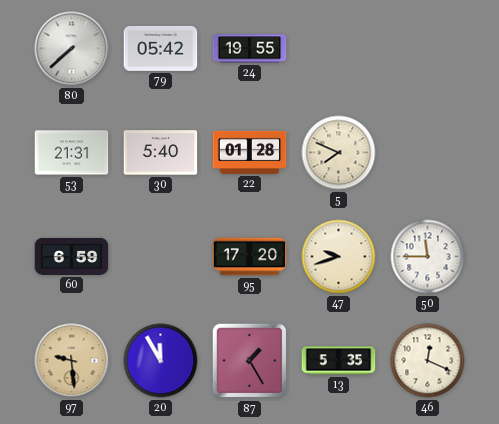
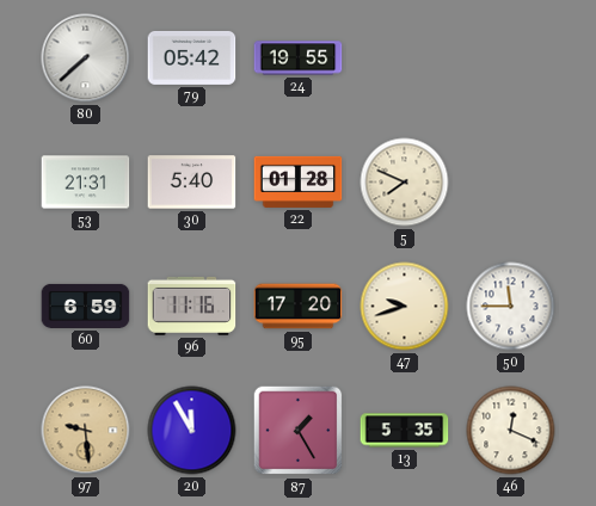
96: none -> 11:16
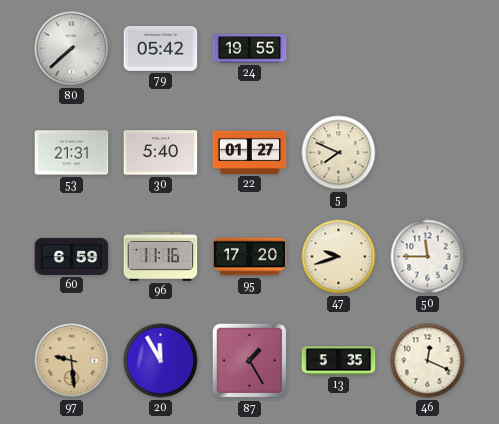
22: 01:28 -> 01:27
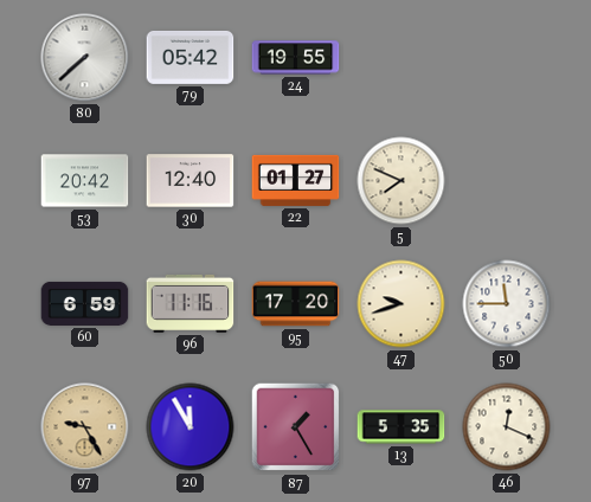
53: 21:31 -> 20:42
30: 5:40 -> 12:40
97: 9:29 -> 9:25
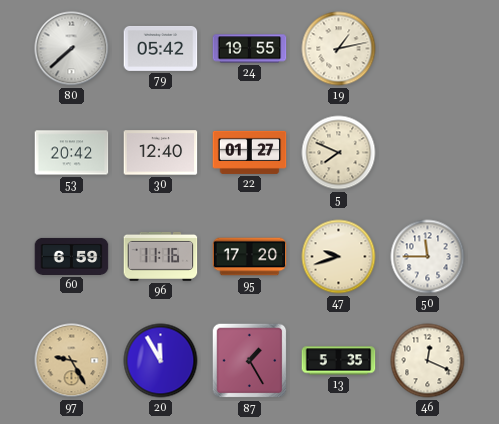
19: none -> 1:13
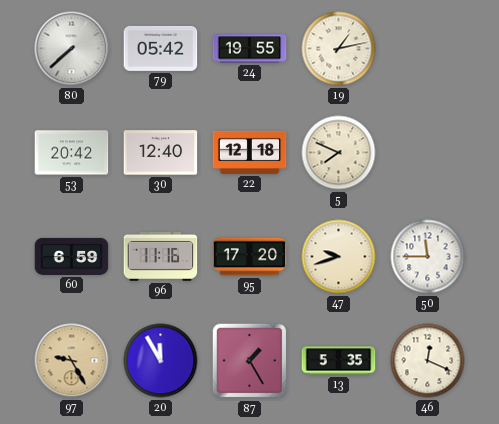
22: 01:27 -> 12:18
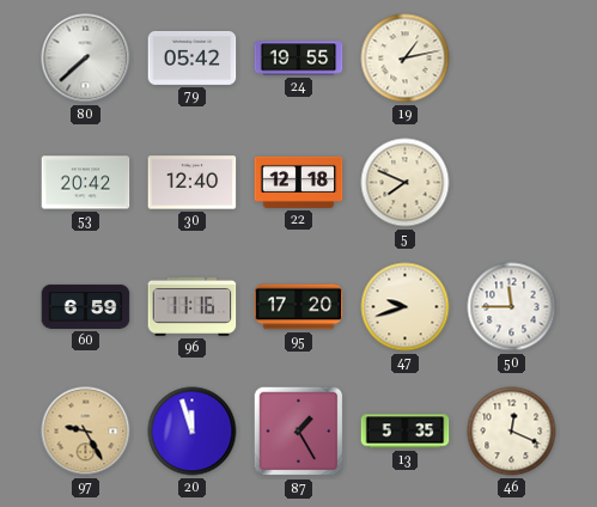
20: 11:55 -> 11:57
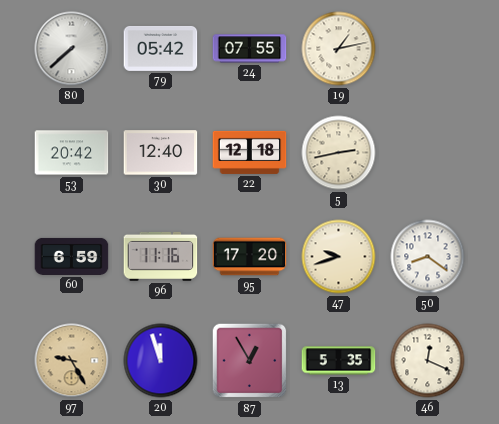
24: 19:55 -> 07:55
5: 7:49 -> 2:43
50: 11:45 -> 8:21
87: 1:25 -> 12:55
